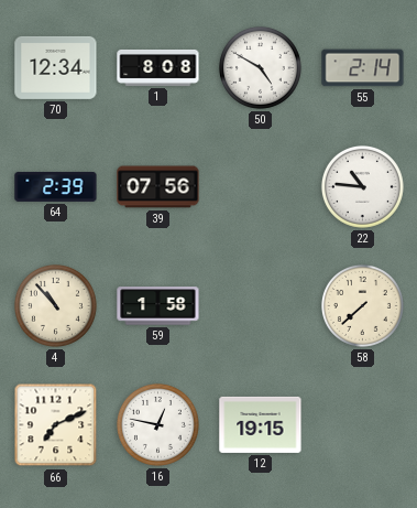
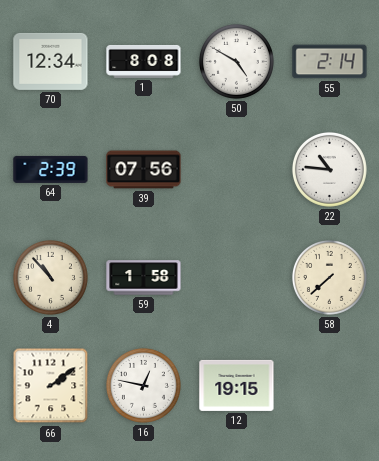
66: 7:11 -> 2:09
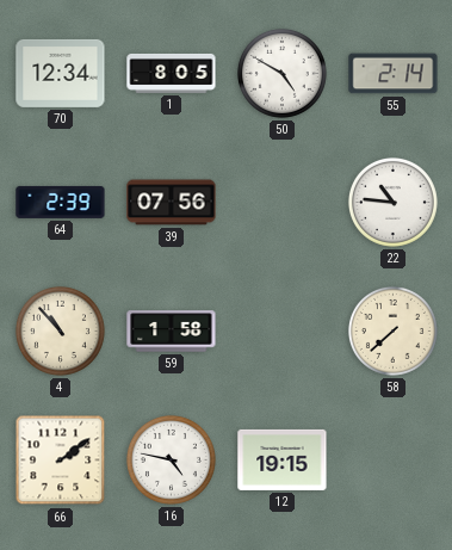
1: 8:08 -> 8:05
16: 12:47 -> 4:47
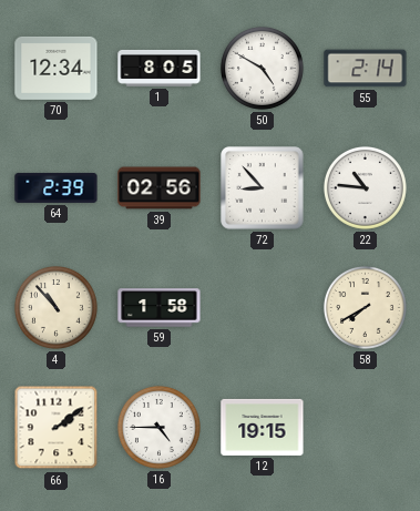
39: 07:56 -> 02:56
72: none -> 8:53
58: 7:38 -> 7:40
16: 4:47 -> 4:45
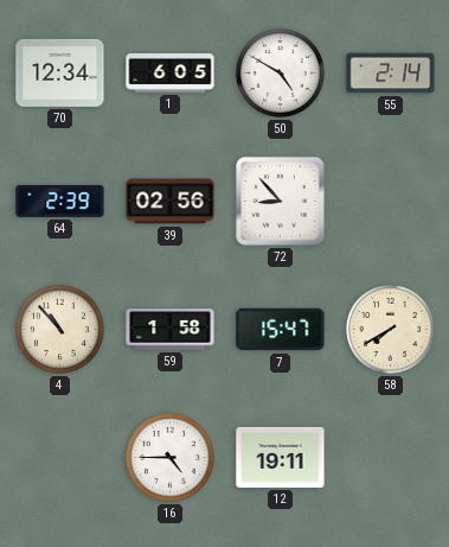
1: 8:05 -> 6:05
22: 10:46 -> none
7: none -> 15:47
66: 2:09 -> none
12: 19:15 -> 19:11
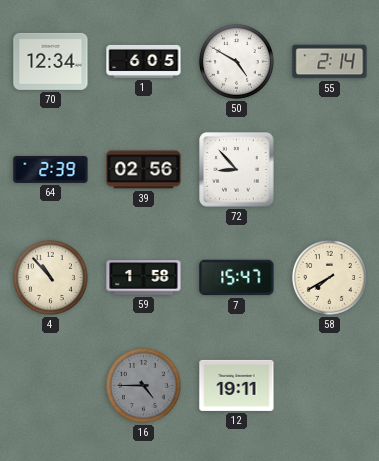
16 dial: white -> grey
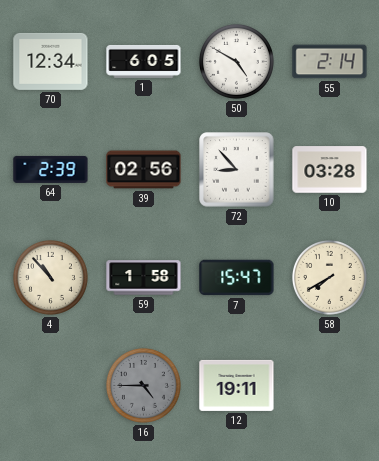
10: none -> 03:28
